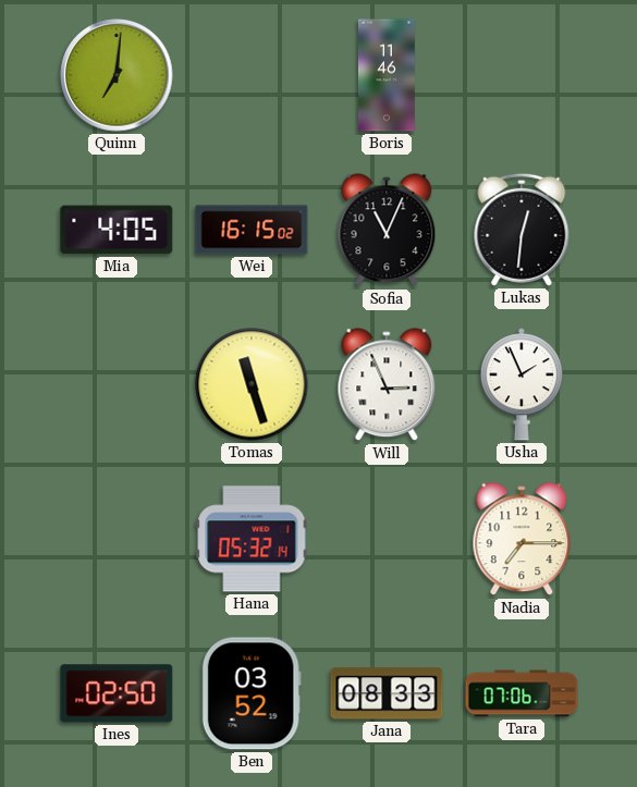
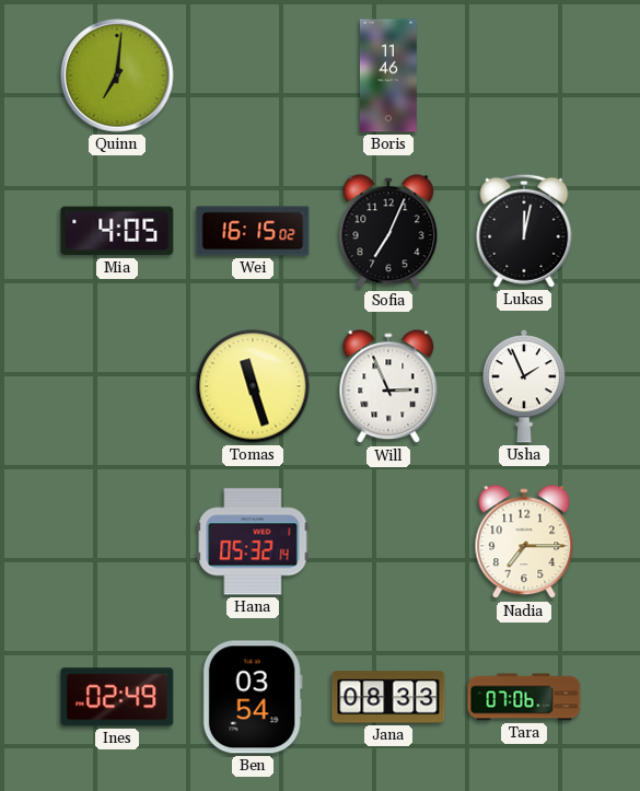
Sofia: 11:04 -> 7:04
Lukas: 12:31 -> 12:02
Ines: 02:50 -> 02:49
Ben: 03:52 -> 03:54
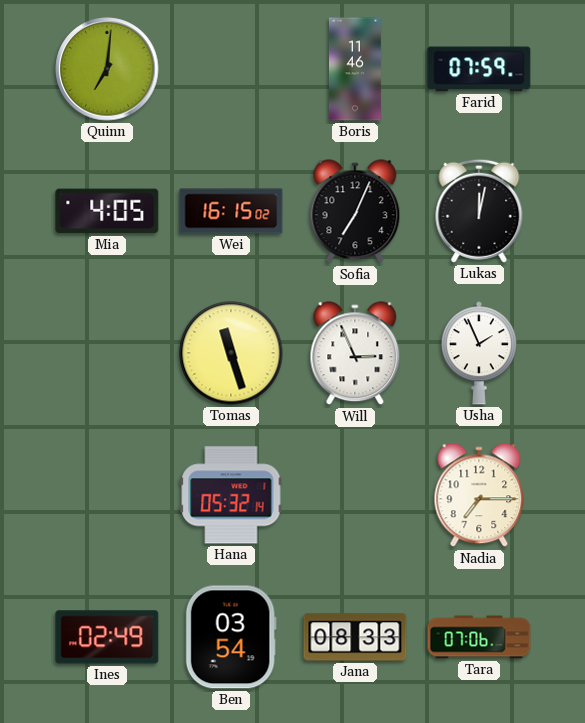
Farid: none -> 07:59
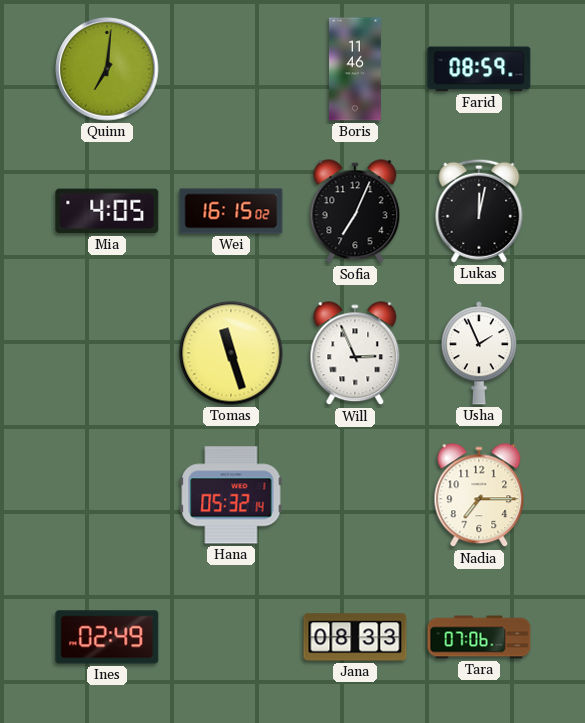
Farid: 07:59 -> 08:59
Ben: 03:54 -> none
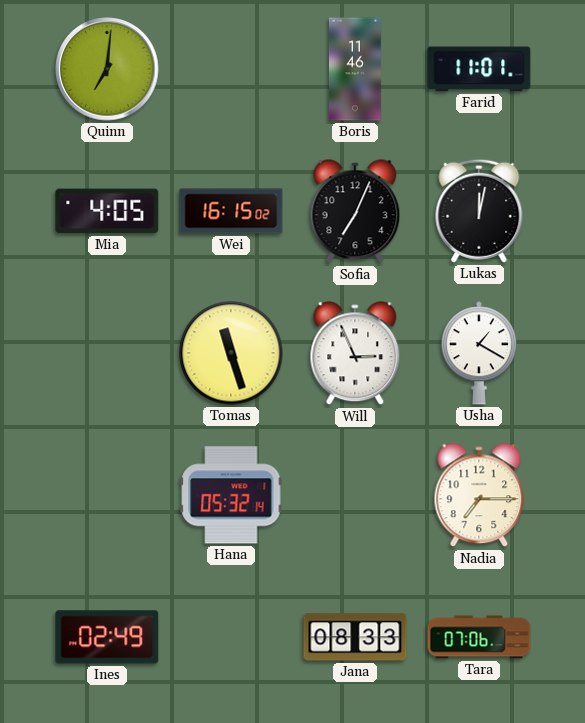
Farid: 08:59 -> 11:01
Usha: 1:56 -> 1:20
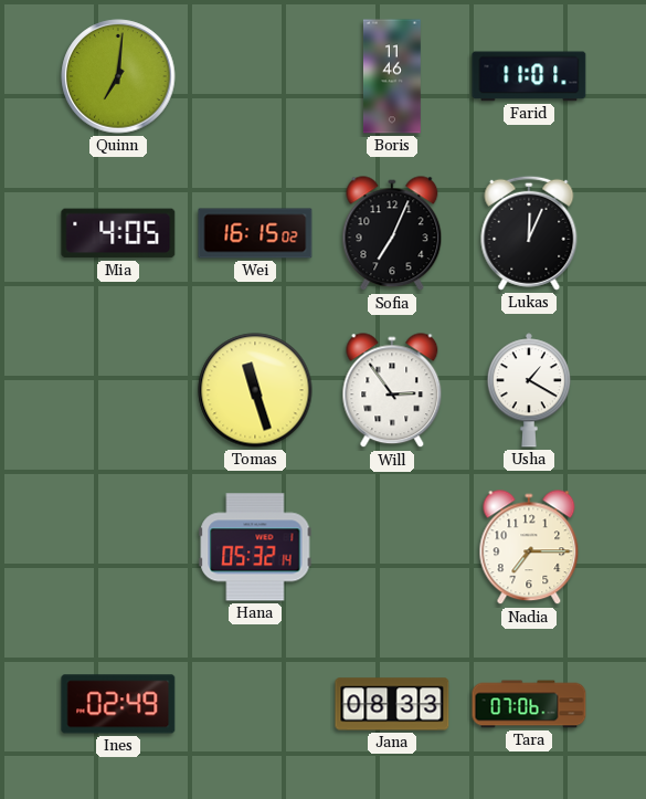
Lukas: 12:02 -> 12:04
Will: 2:56 -> 2:54
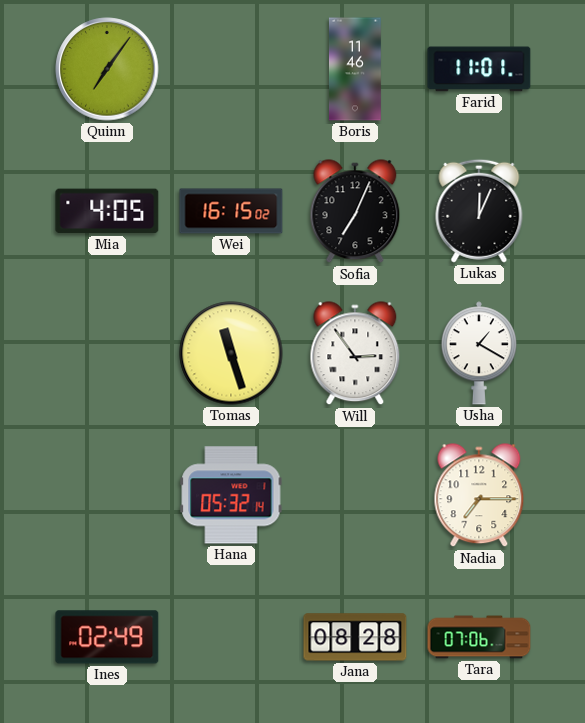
Quinn: 7:01 -> 7:06
Jana: 08:33 -> 08:28
